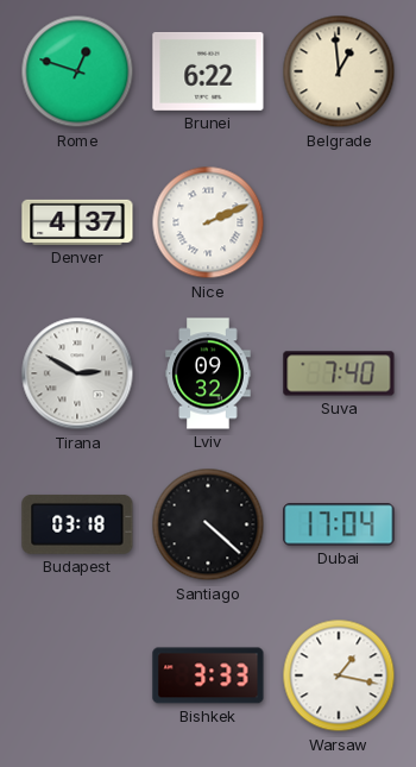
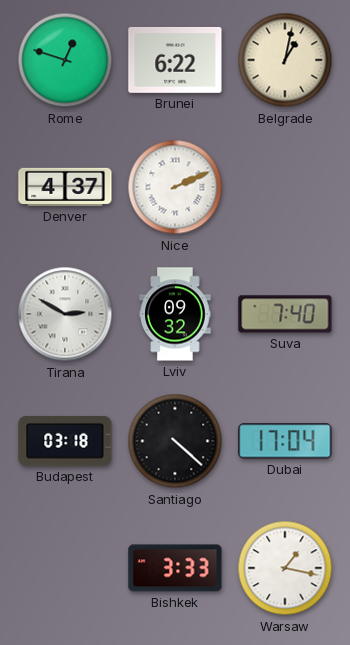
Belgrade: 12:59 -> 1:02
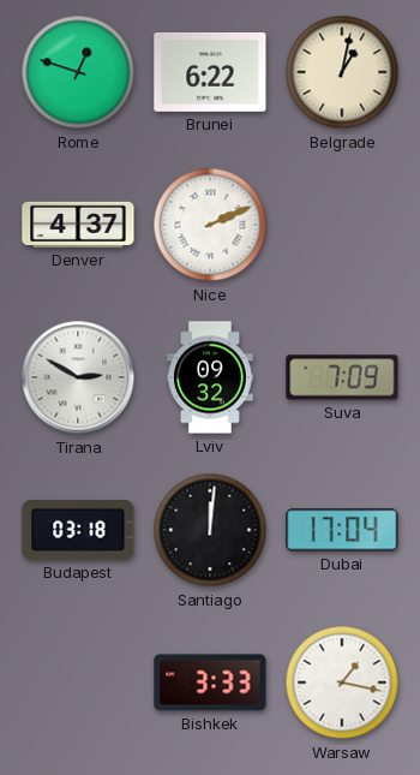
Suva: 7:40 -> 7:09
Santiago: 4:22 -> 12:01
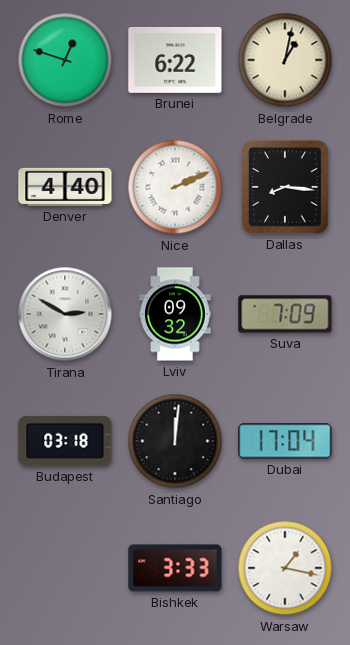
Denver: 4:37 -> 4:40
Dallas: none -> 8:16
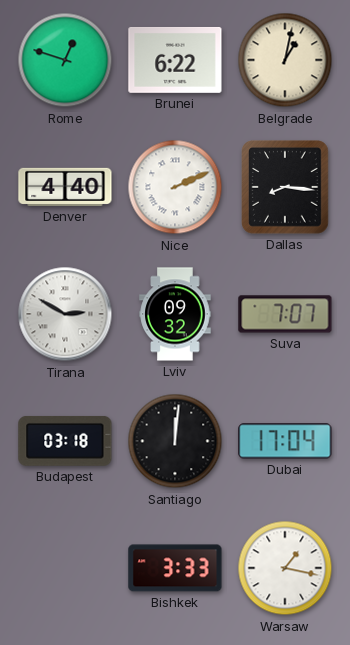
Suva: 7:09 -> 7:07
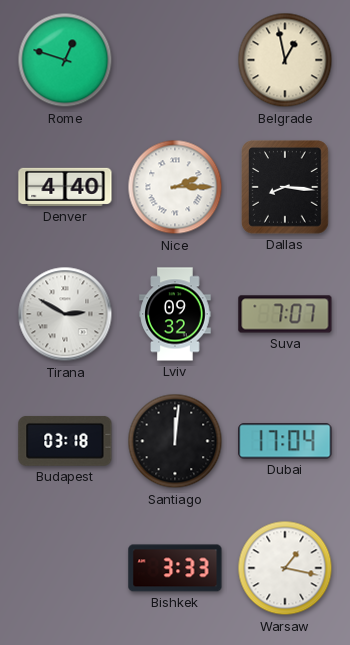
Brunei: 6:22 -> none
Belgrade: 1:02 -> 12:58
Nice: 2:11 -> 2:15
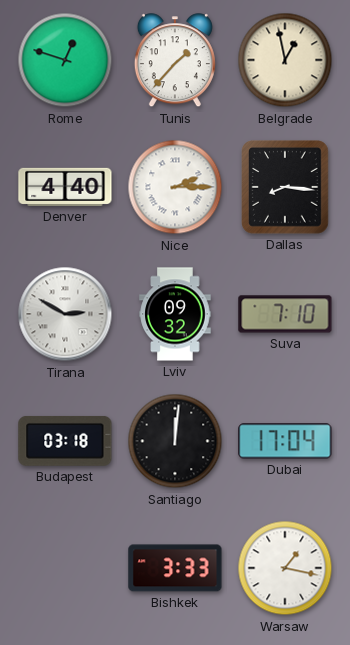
Tunis: none -> 1:37
Suva: 7:07 -> 7:10
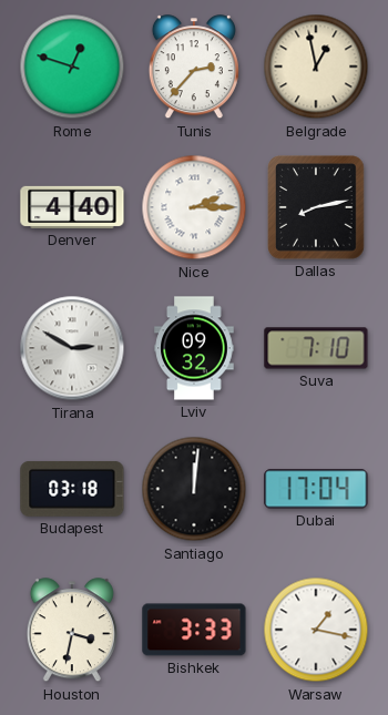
Tunis: 1:37 -> 2:37
Dallas: 8:16 -> 8:13
Houston: none -> 3:32
